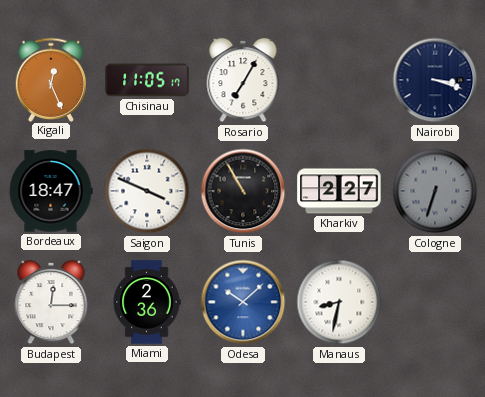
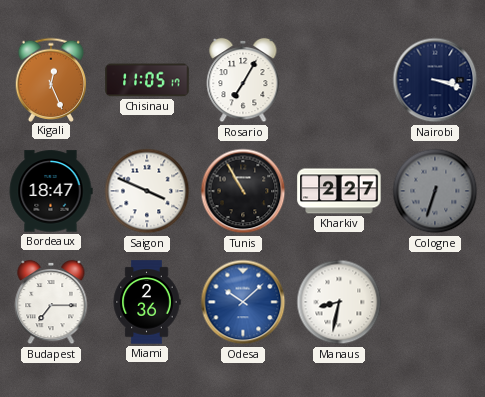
Budapest: 12:15 -> 7:15
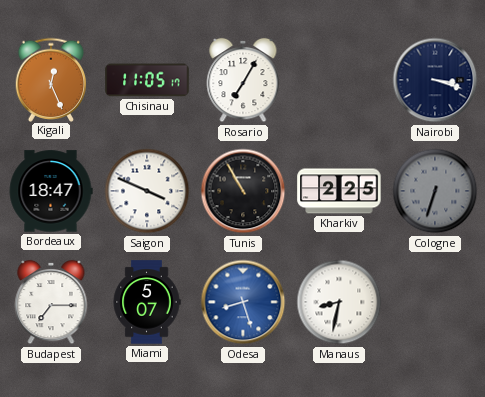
Kharkiv: 2:27 -> 2:25
Miami: 2:36 -> 5:07
Odesa: 10:08 -> 8:27
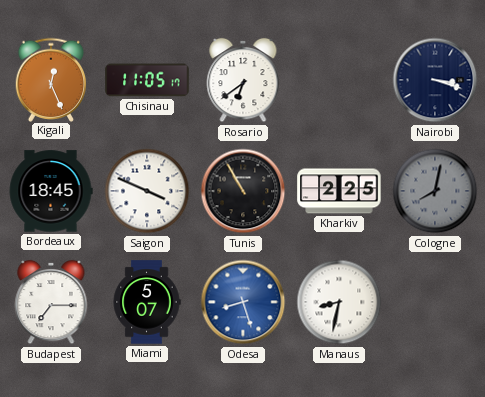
Rosario: 7:05 -> 6:39
Bordeaux: 18:47 -> 18:45
Cologne: 6:33 -> 8:02
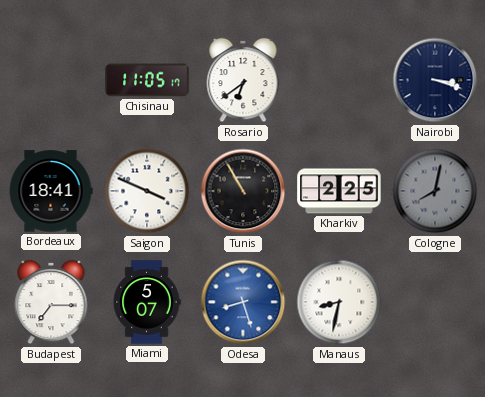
Kigali: 12:26 -> none
Bordeaux: 18:45 -> 18:41
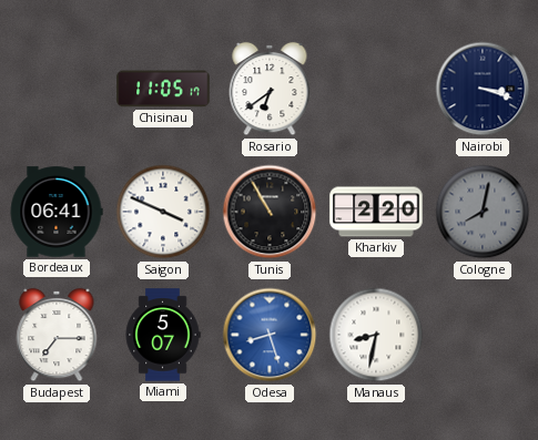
Bordeaux: 18:41 -> 06:41
Kharkiv: 2:25 -> 2:20
